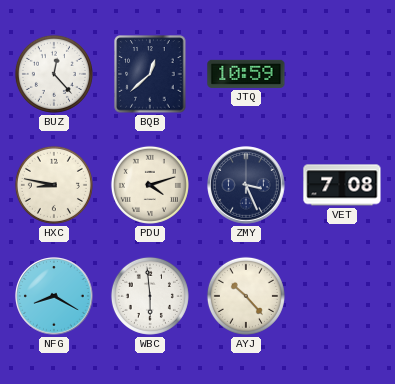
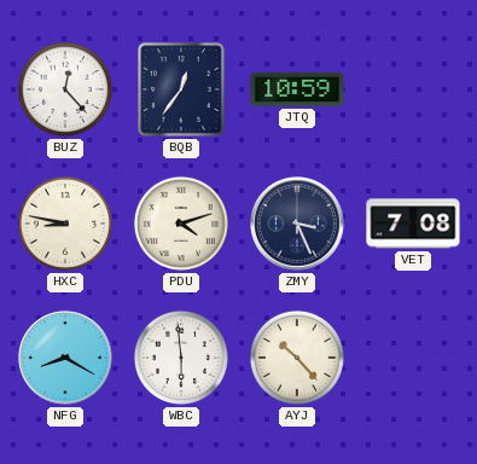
BQB: 12:38 -> 12:36
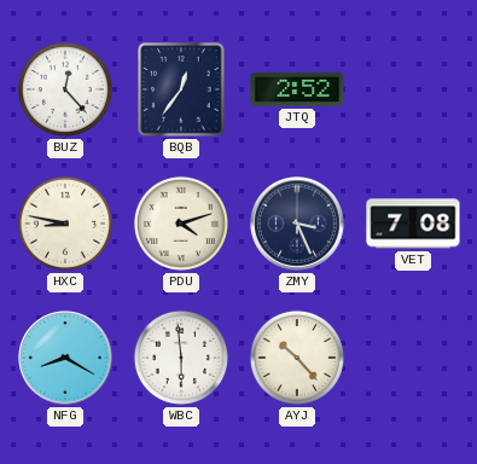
JTQ: 10:59 -> 2:52
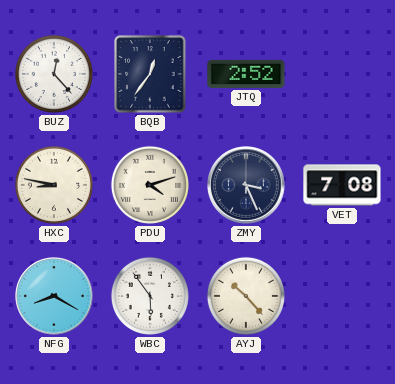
WBC: 5:59 -> 5:54
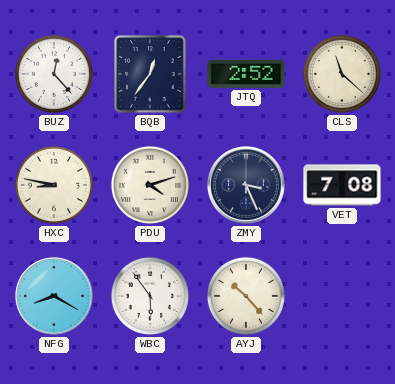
CLS: none -> 11:22
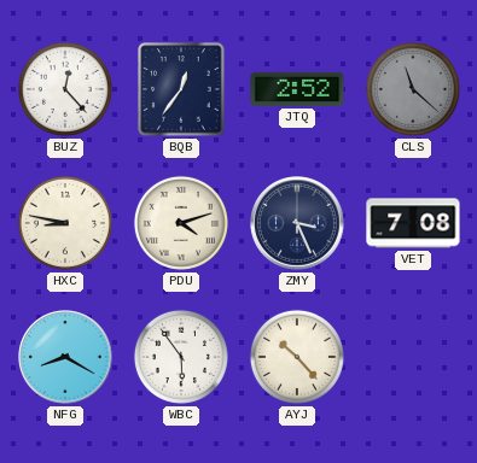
CLS dial: cream -> grey
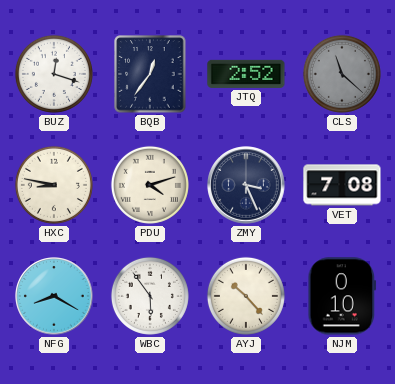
BUZ: 12:23 -> 12:18
NJM: none -> 0:10
